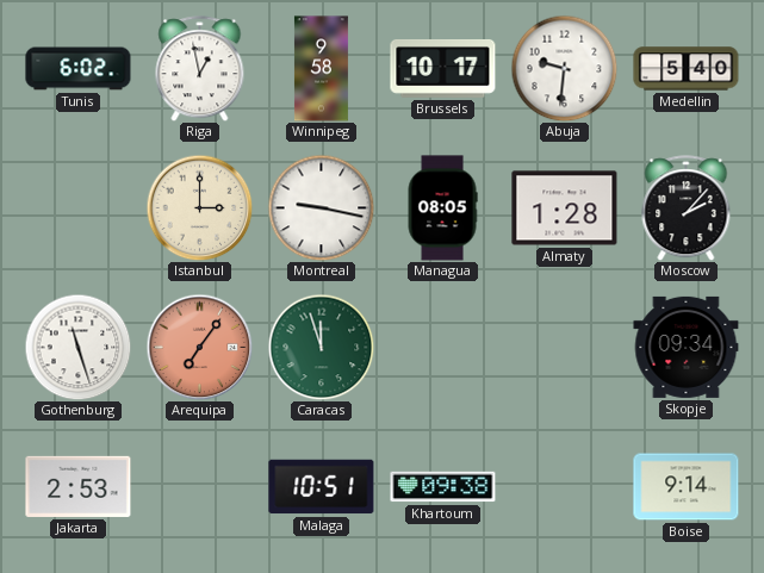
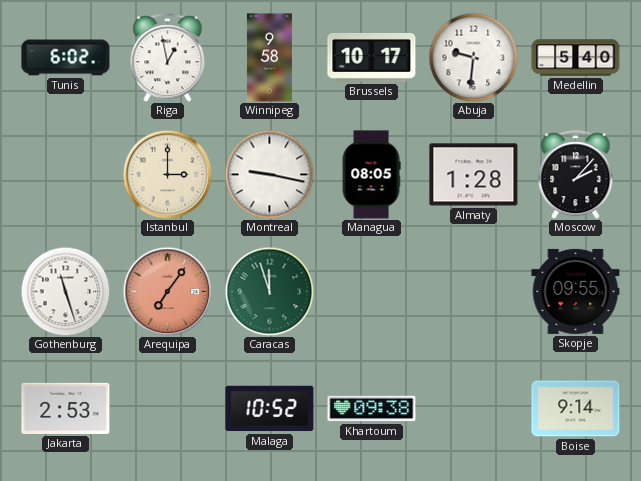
Skopje: 09:34 -> 09:55
Malaga: 10:51 -> 10:52
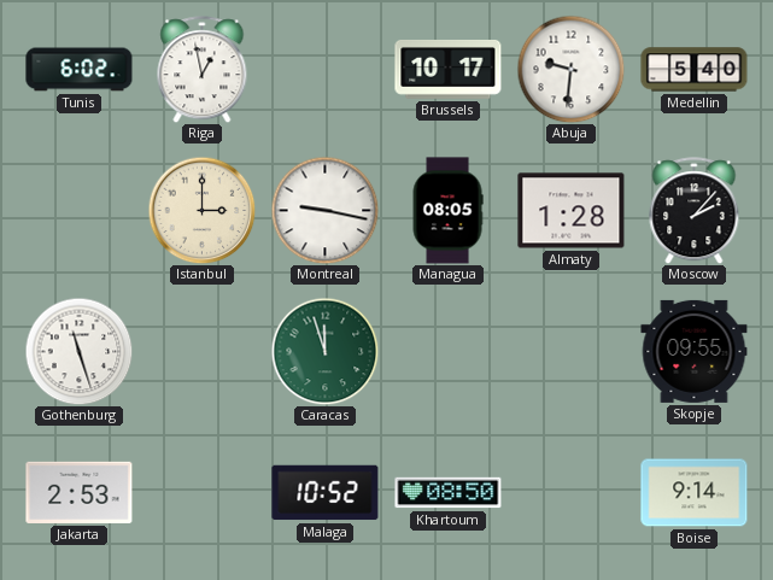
Winnipeg: 9:58 -> none
Arequipa: 7:06 -> none
Khartoum: 09:38 -> 08:50
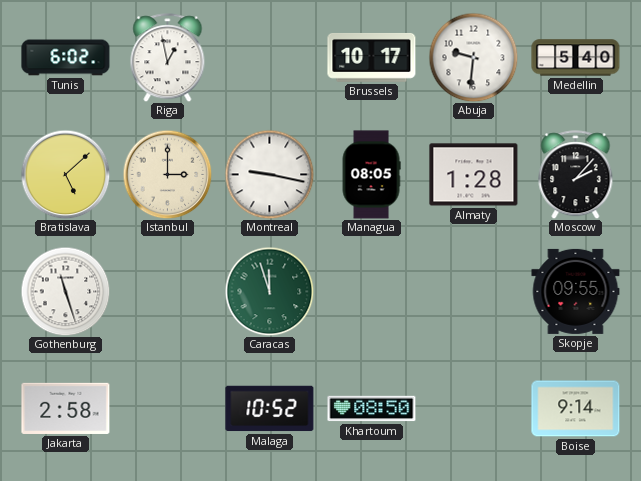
Bratislava: none -> 5:08
Jakarta: 2:53 -> 2:58
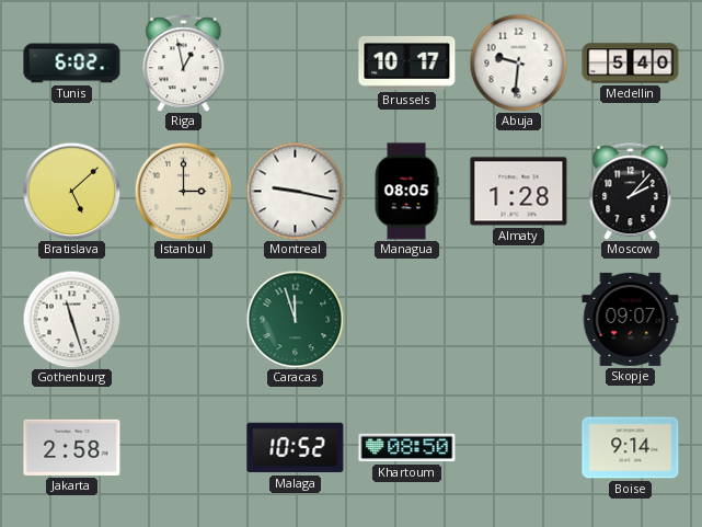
Skopje: 09:55 -> 09:07
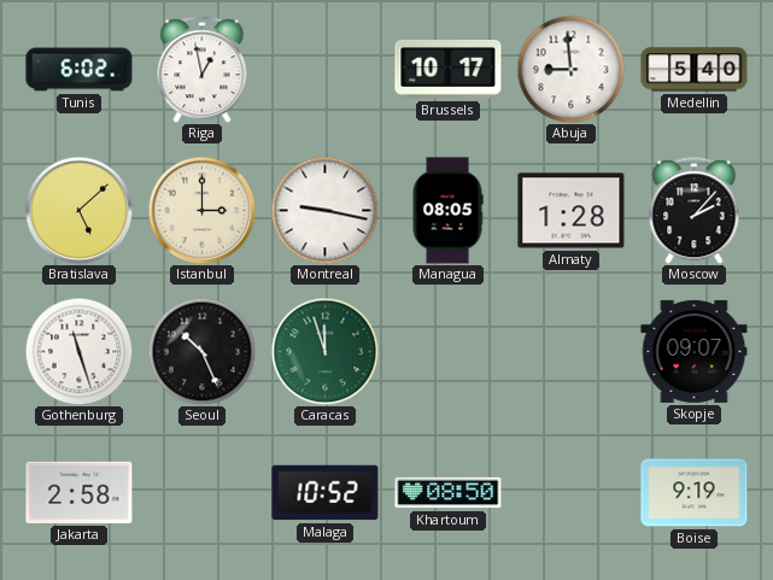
Abuja: 9:31 -> 8:59
Seoul: none -> 10:26
Boise: 9:14 -> 9:19
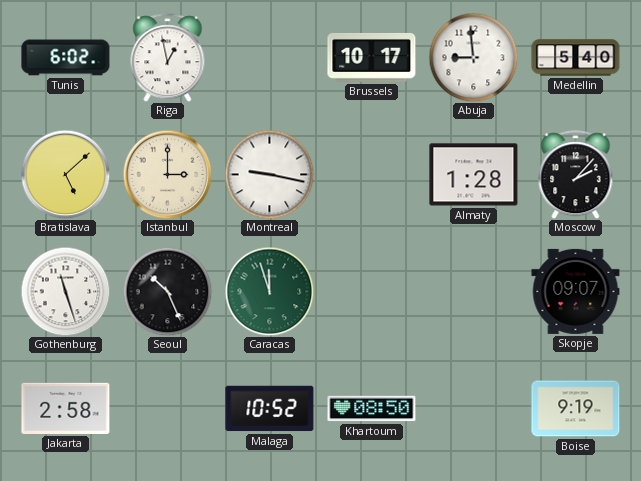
Managua: 08:05 -> none
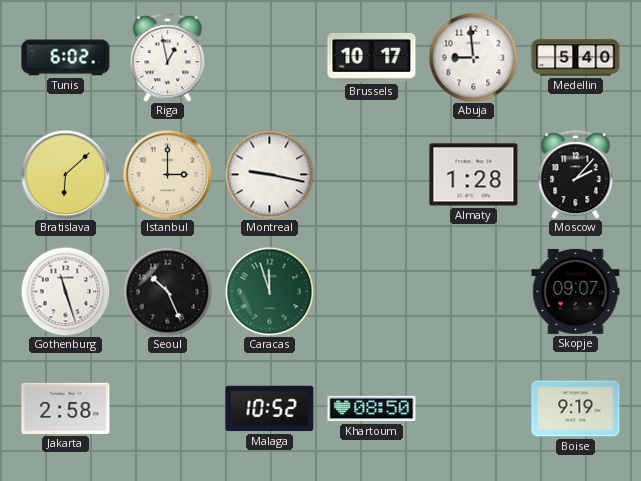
Bratislava: 5:08 -> 6:08
